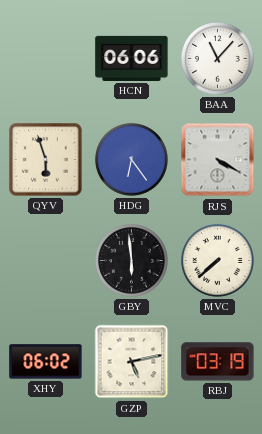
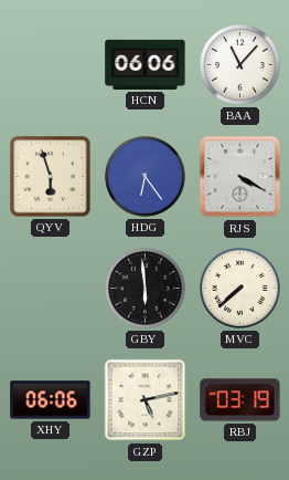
XHY: 06:02 -> 06:06
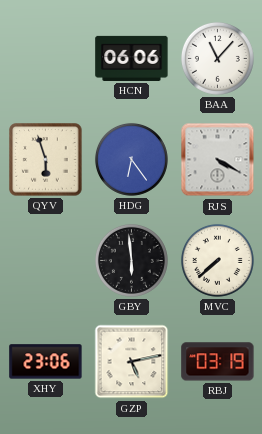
XHY: 06:06 -> 23:06
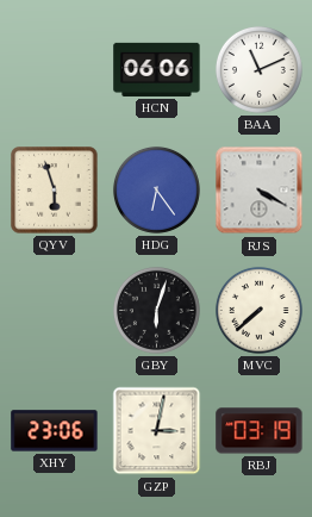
BAA: 11:07 -> 11:11
GBY: 5:59 -> 6:03
GZP: 5:13 -> 3:02
